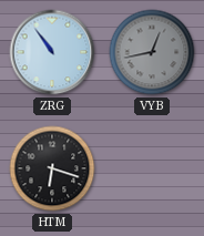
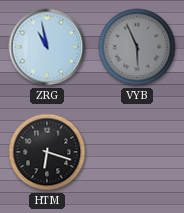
ZRG: 10:54 -> 10:58
VYB: 12:43 -> 5:56
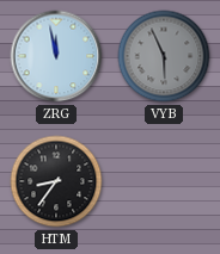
ZRG: 10:58 -> 11:58
HTM: 6:18 -> 8:36
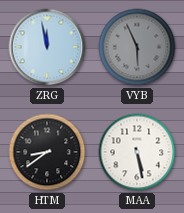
HTM: 8:36 -> 8:39
MAA: none -> 5:28
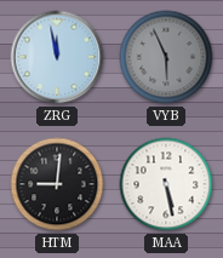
HTM: 8:39 -> 9:01
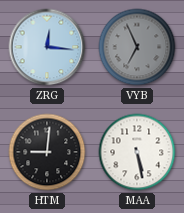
ZRG: 11:58 -> 12:16
VYB: 5:56 -> 6:56
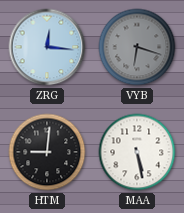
VYB: 6:56 -> 6:18
